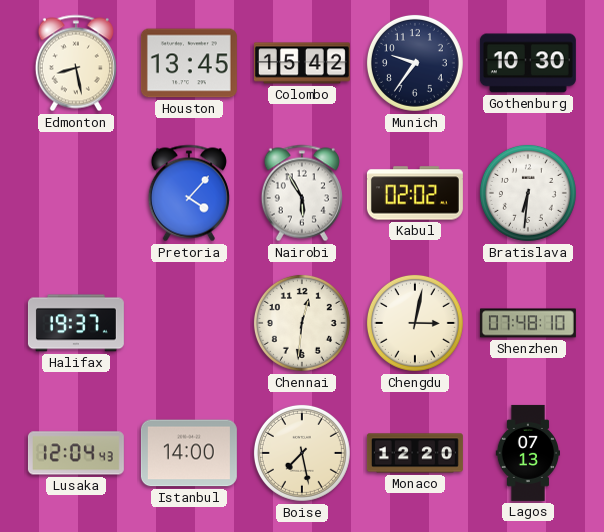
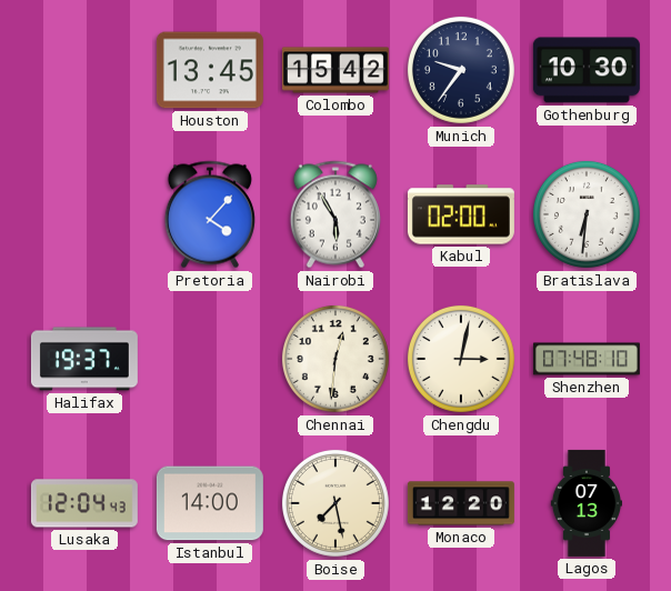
Edmonton: 8:28 -> none
Kabul: 02:02 -> 02:00
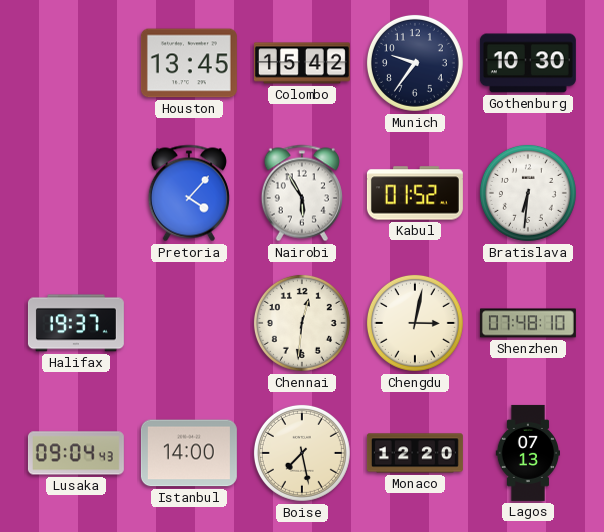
Kabul: 02:00 -> 01:52
Lusaka: 12:04 -> 09:04
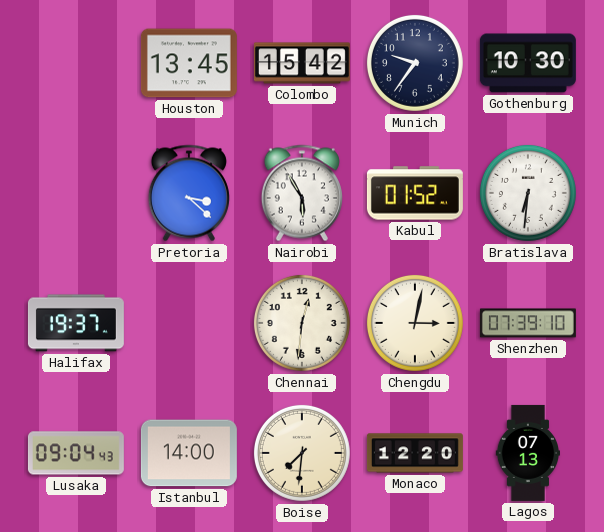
Pretoria: 4:07 -> 3:22
Shenzhen: 07:48 -> 07:39
Boise: 7:28 -> 7:31
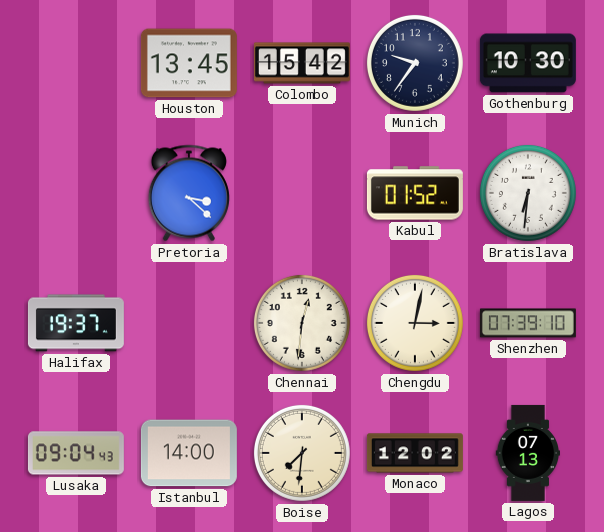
Nairobi: 5:55 -> none
Monaco: 12:20 -> 12:02
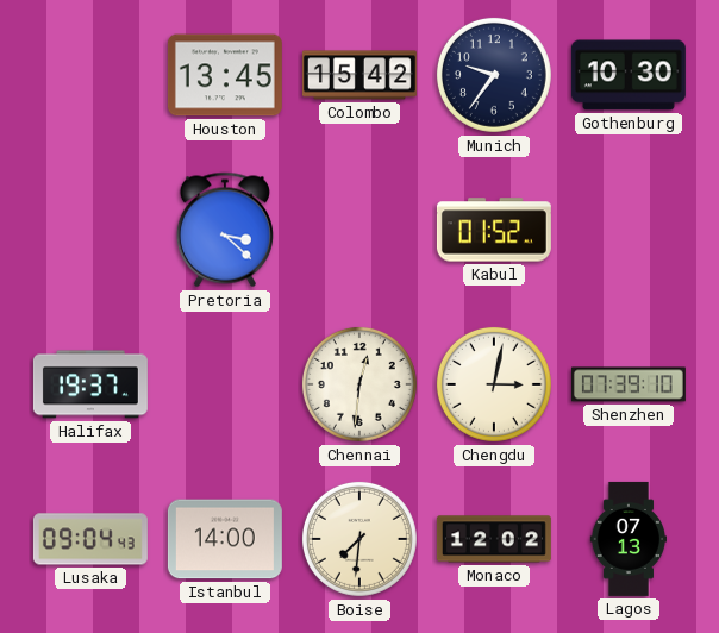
Bratislava: 6:31 -> none
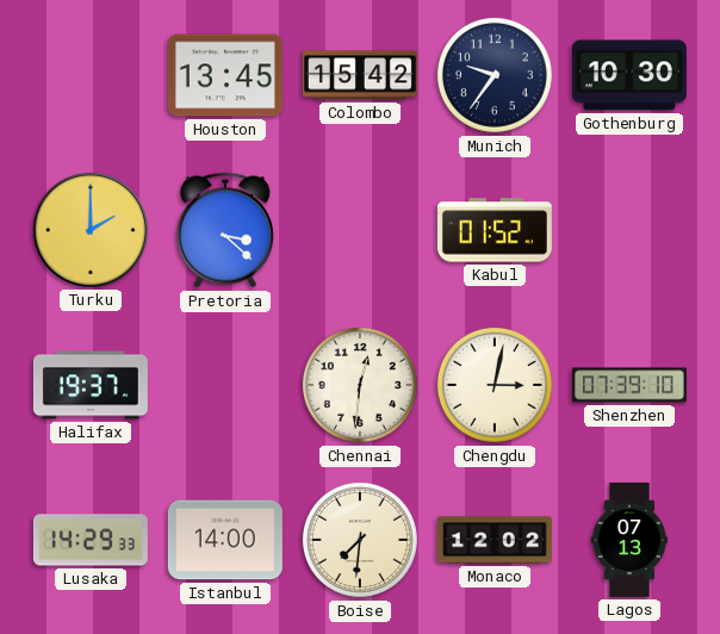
Turku: none -> 2:00
Lusaka: 09:04 -> 14:29
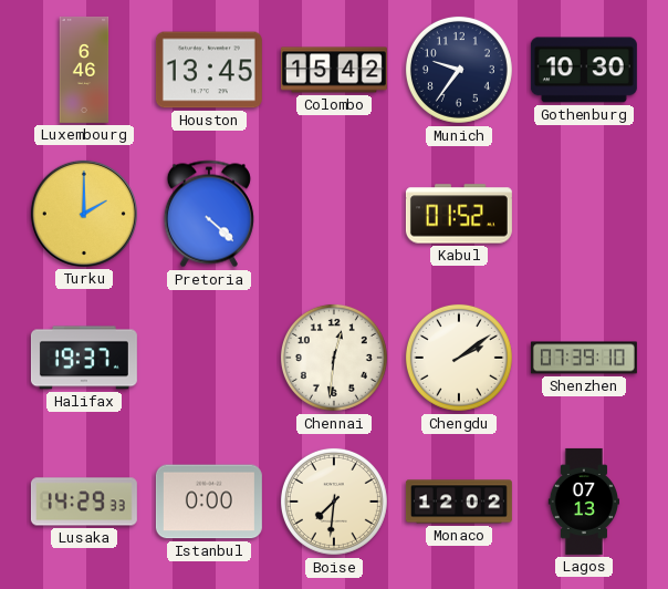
Luxembourg: none -> 6:46
Pretoria: 3:22 -> 4:22
Chengdu: 3:02 -> 2:09
Istanbul: 14:00 -> 0:00
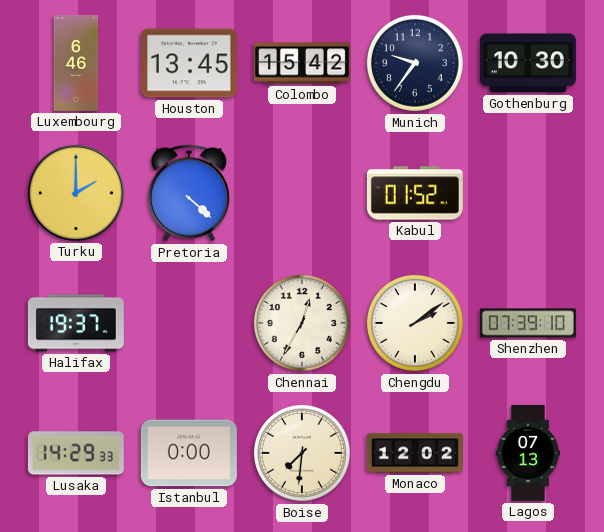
Chennai: 12:31 -> 12:35
